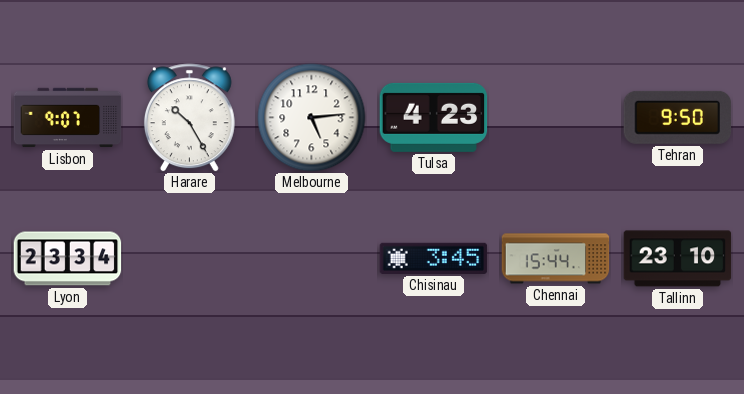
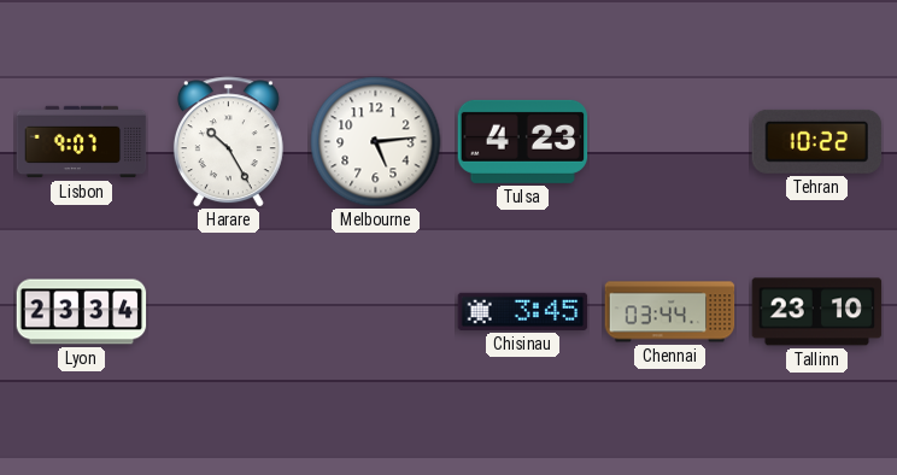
Tehran: 9:50 -> 10:22
Chennai: 15:44 -> 03:44
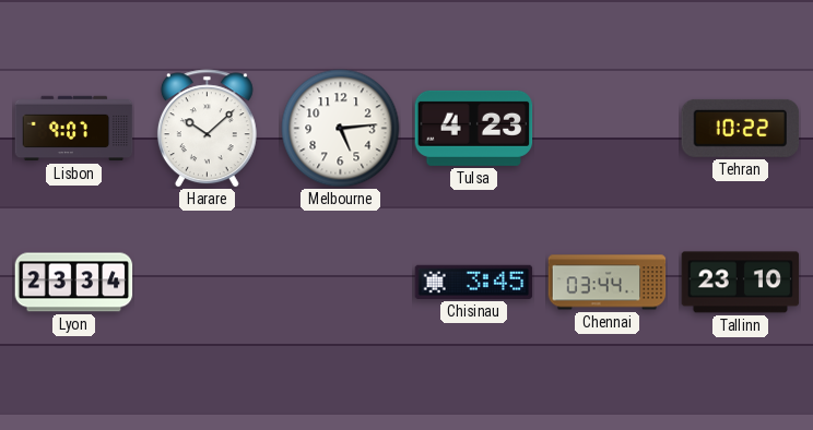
Harare: 10:25 -> 10:08
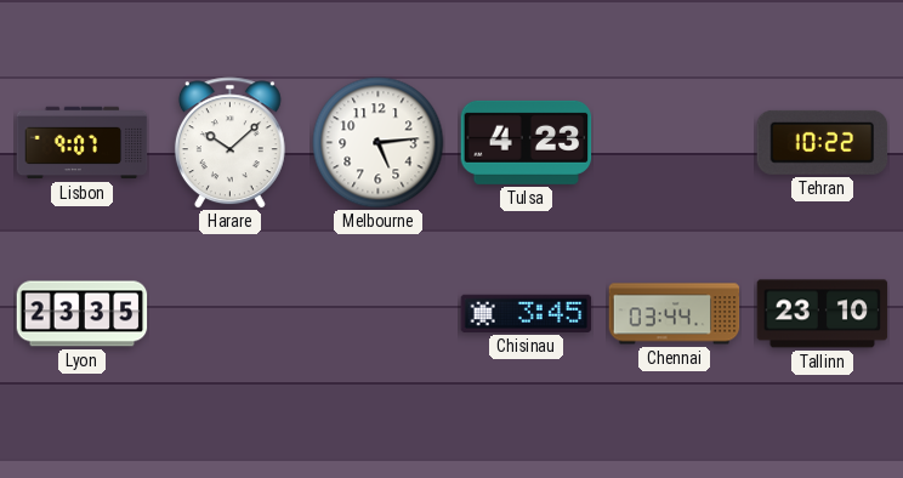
Lyon: 23:34 -> 23:35
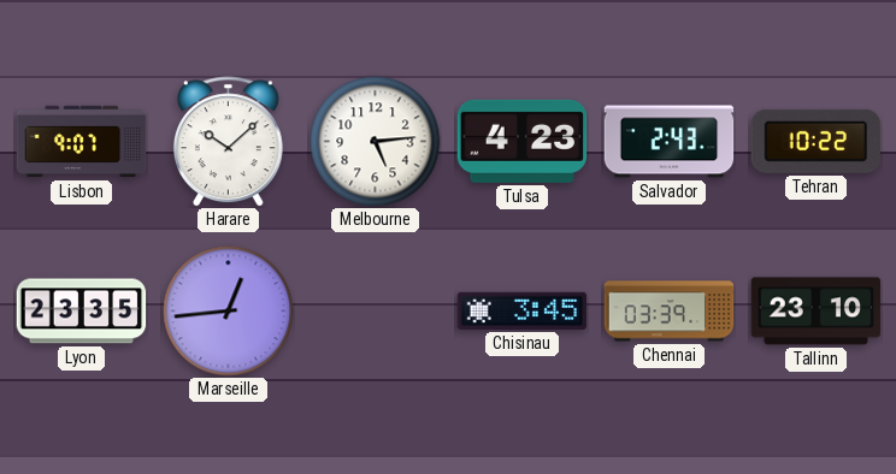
Salvador: none -> 2:43
Marseille: none -> 12:44
Chennai: 03:44 -> 03:39
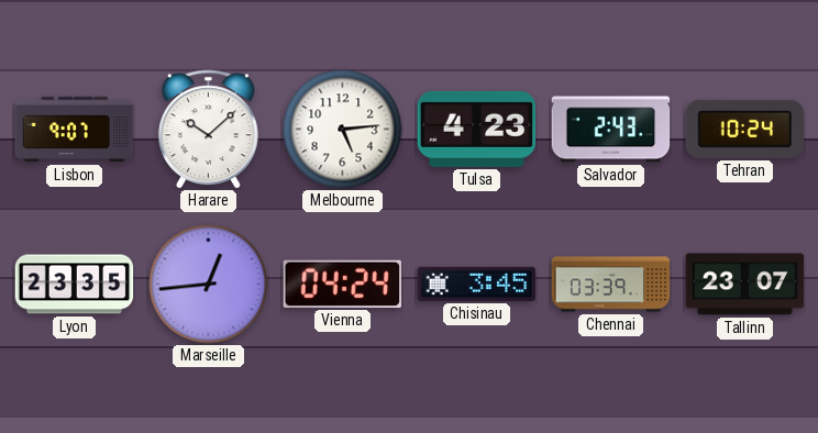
Tehran: 10:22 -> 10:24
Vienna: none -> 04:24
Tallinn: 23:10 -> 23:07
